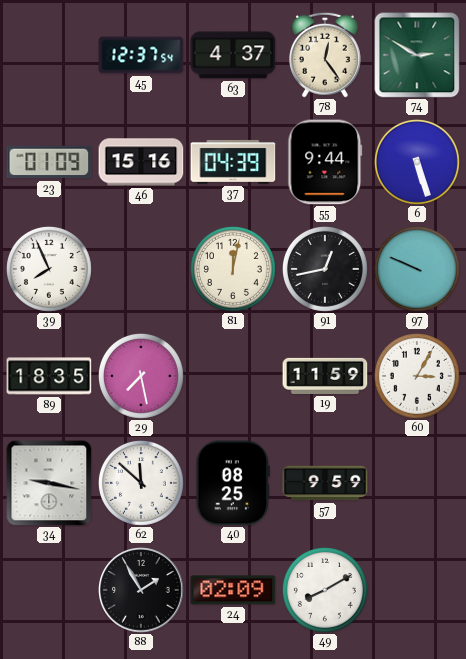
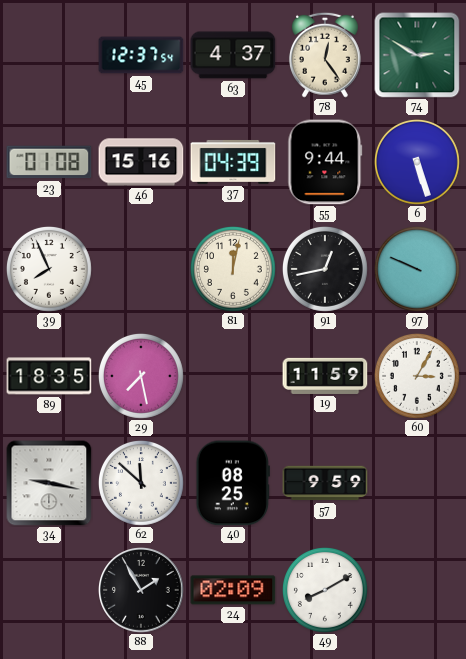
23: 01:09 -> 01:08
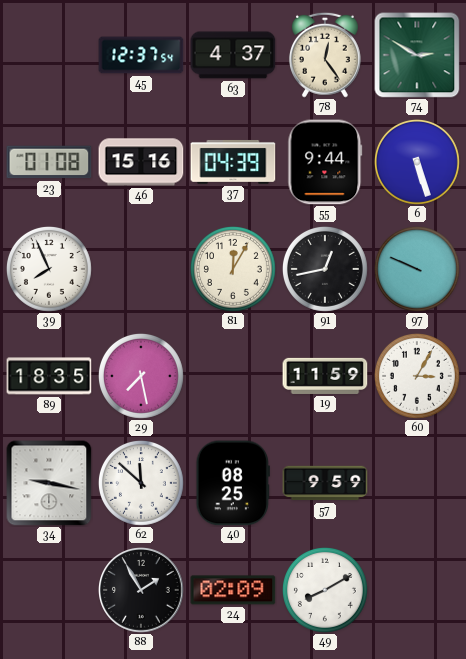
81: 12:02 -> 12:05
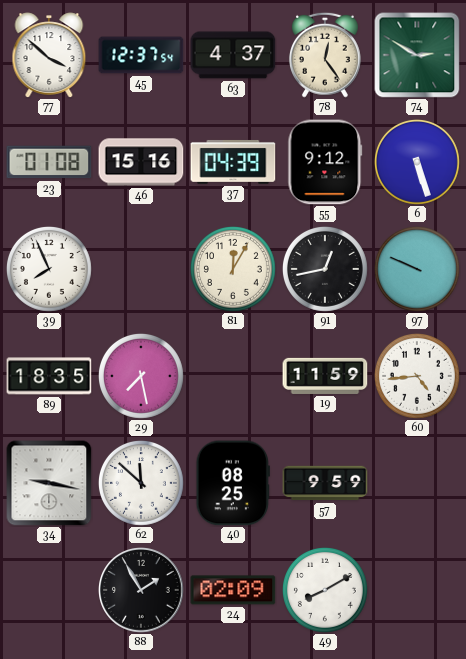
77: none -> 3:52
55: 9:44 -> 9:12
60: 3:05 -> 4:44
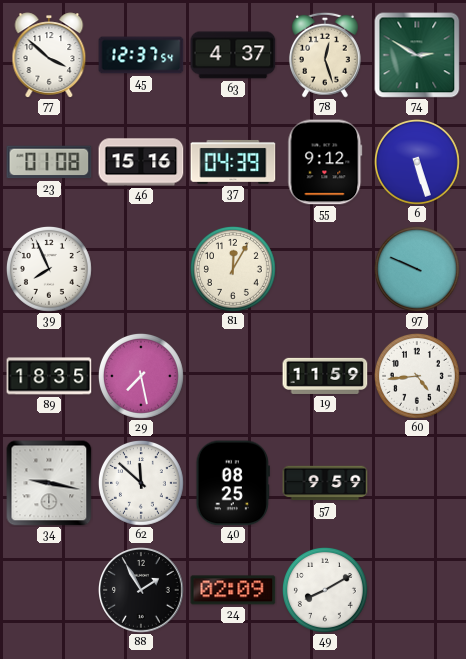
78: 12:24 -> 12:27
91: 12:43 -> none
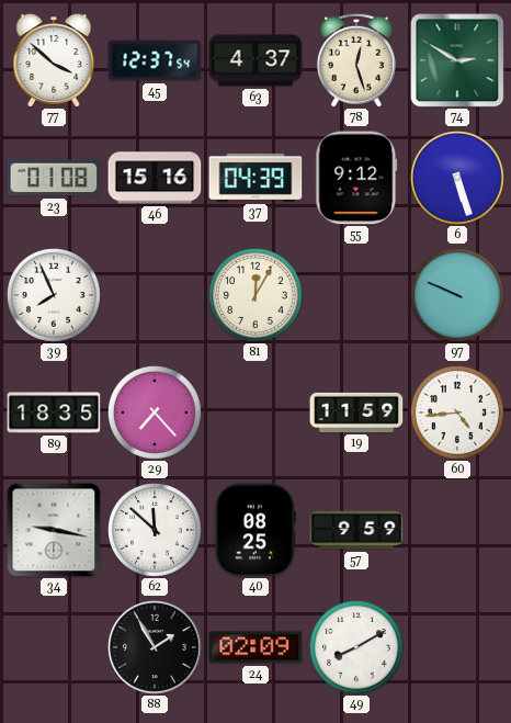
29: 7:28 -> 7:23
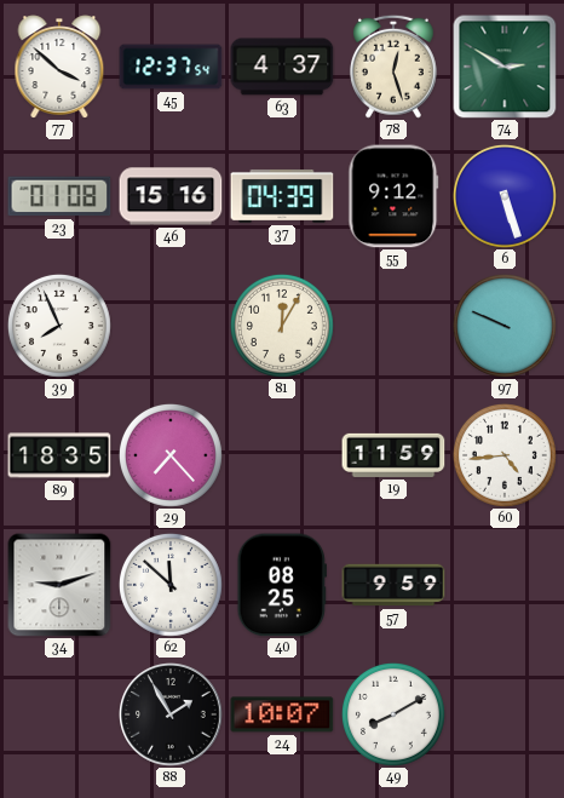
34: 9:17 -> 9:12
24: 02:09 -> 10:07
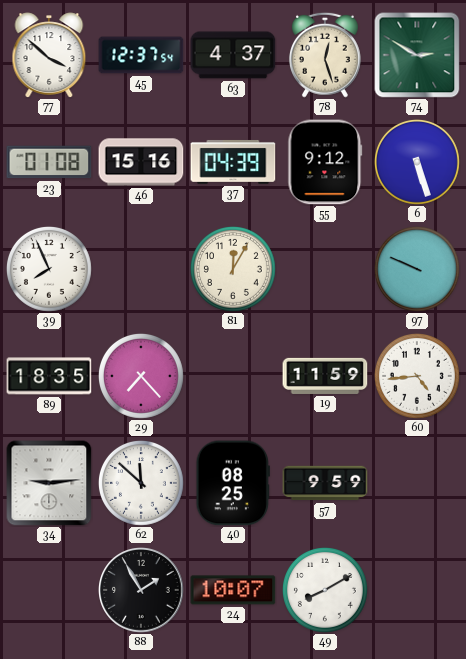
34: 9:12 -> 9:14
